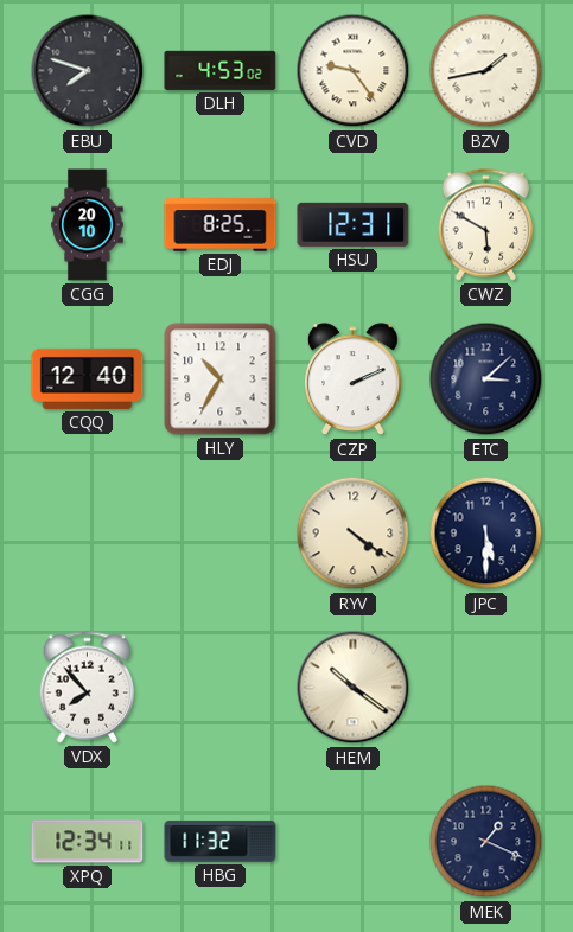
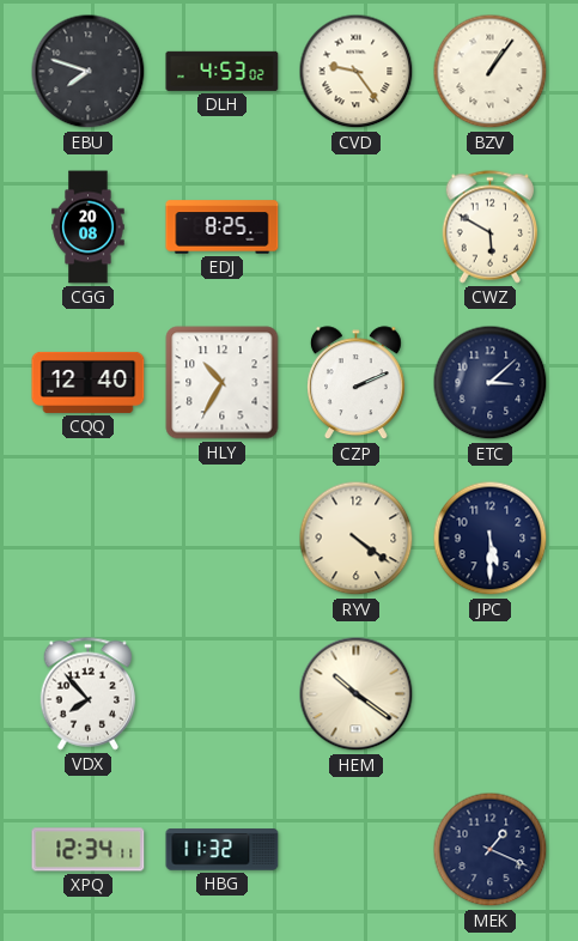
BZV: 1:43 -> 1:06
CGG: 20:10 -> 20:08
HSU: 12:31 -> none
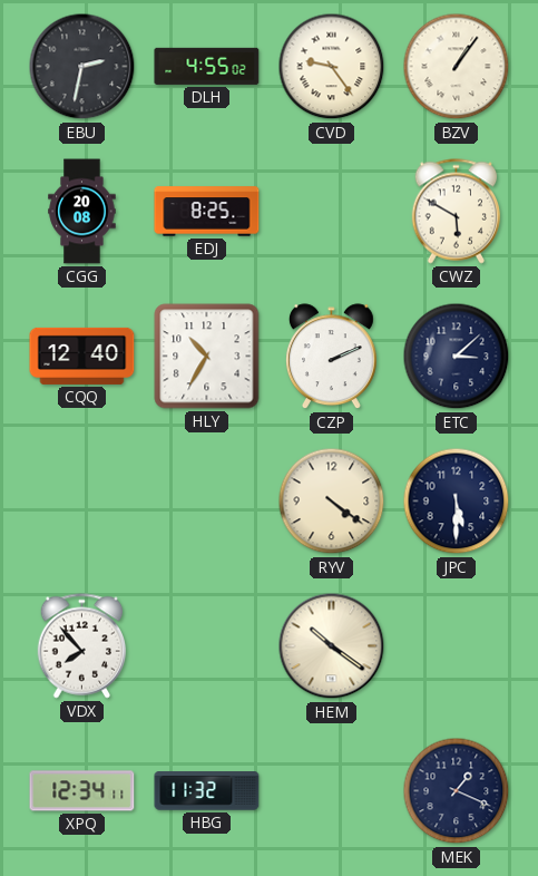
EBU: 7:48 -> 2:32
DLH: 4:53 -> 4:55
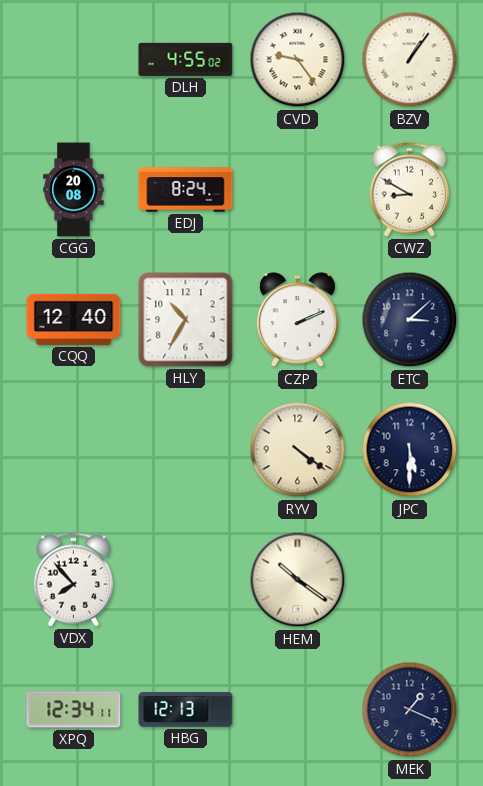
EBU: 2:32 -> none
EDJ: 8:25 -> 8:24
CWZ: 5:50 -> 8:50
HBG: 11:32 -> 12:13
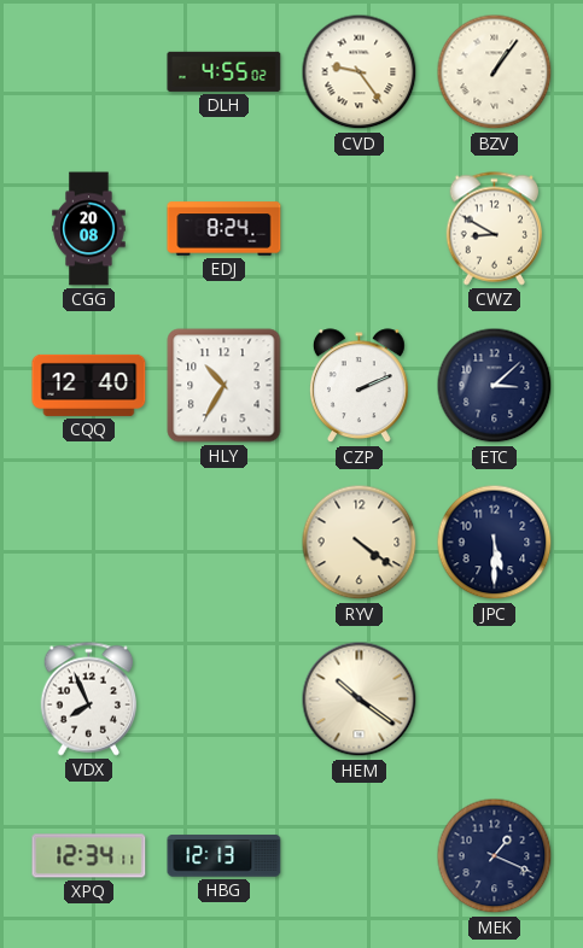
VDX: 7:53 -> 7:56
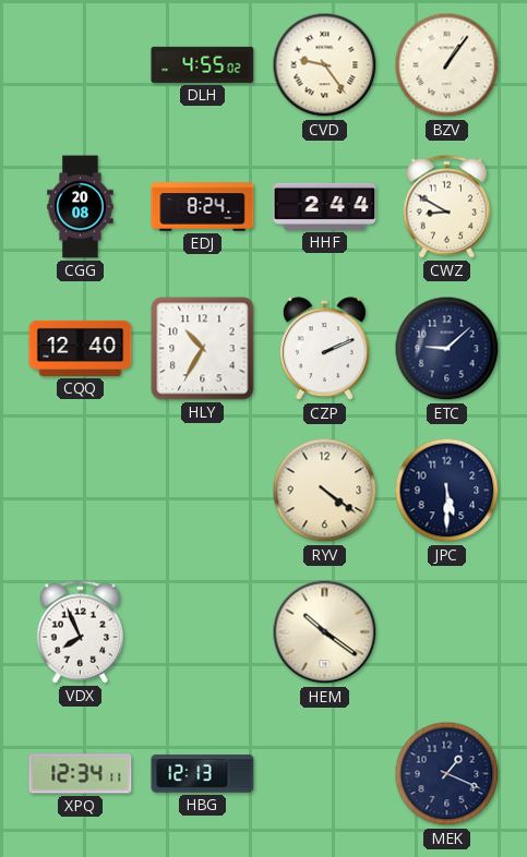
HHF: none -> 2:44
ETC: 3:08 -> 9:08
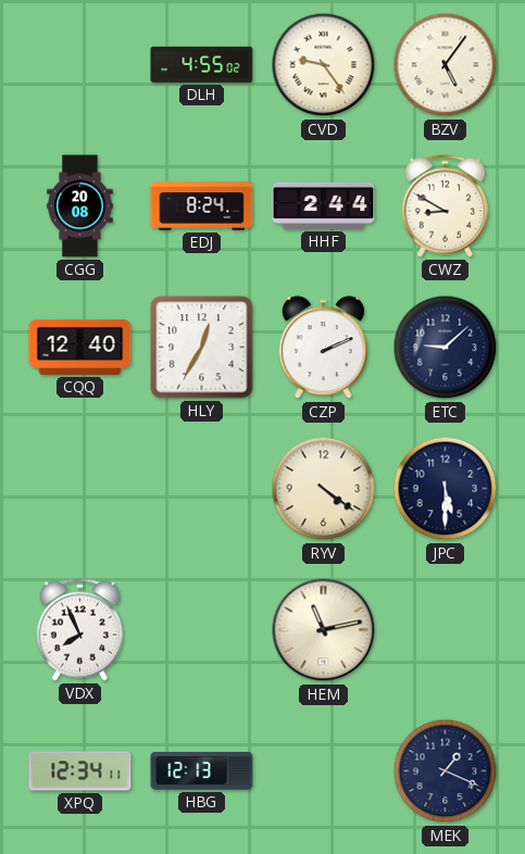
BZV: 1:06 -> 5:06
HLY: 10:35 -> 12:35
HEM: 10:21 -> 11:13
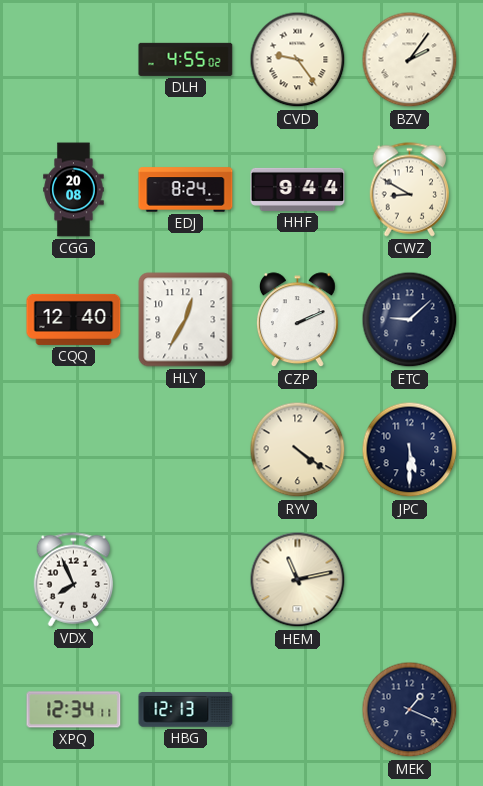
BZV: 5:06 -> 2:06
HHF: 2:44 -> 9:44
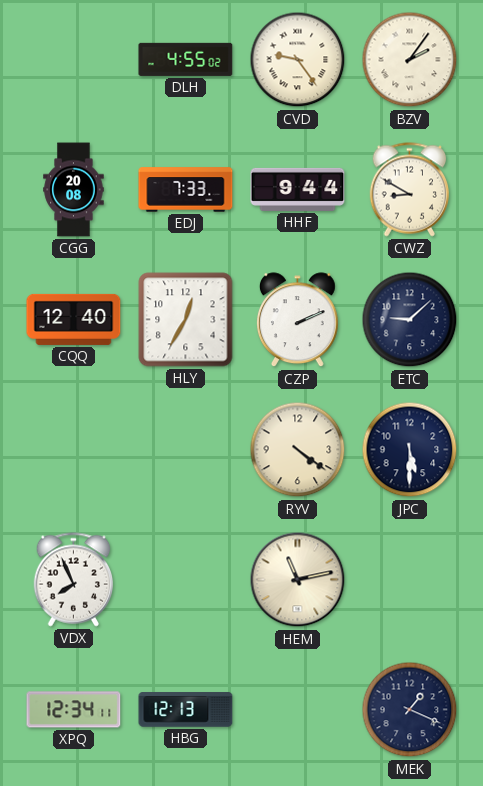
EDJ: 8:24 -> 7:33
